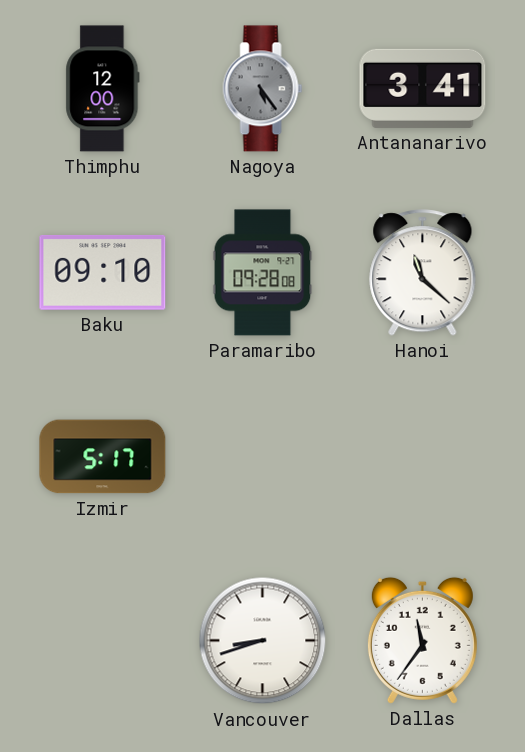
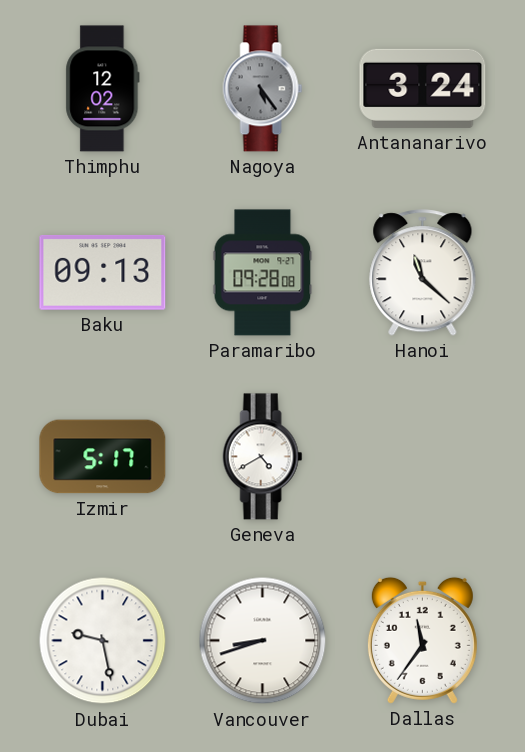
Thimphu: 12:00 -> 12:02
Antananarivo: 3:41 -> 3:24
Baku: 09:10 -> 09:13
Geneva: none -> 4:40
Dubai: none -> 9:28
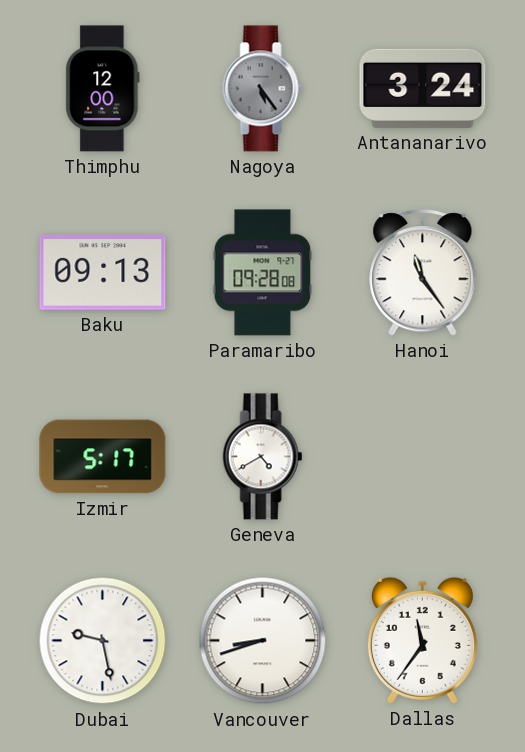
Thimphu: 12:02 -> 12:00
Hanoi: 11:22 -> 11:24
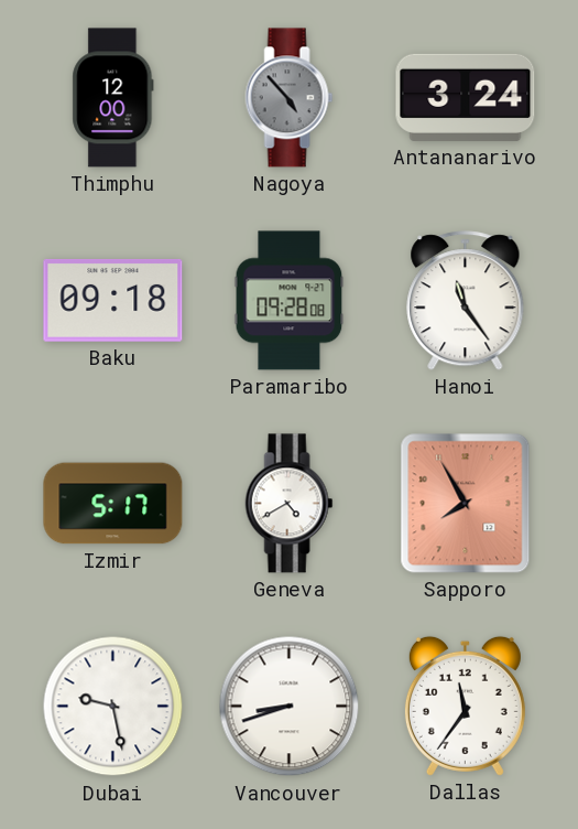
Nagoya: 5:24 -> 4:53
Baku: 09:13 -> 09:18
Sapporo: none -> 7:55
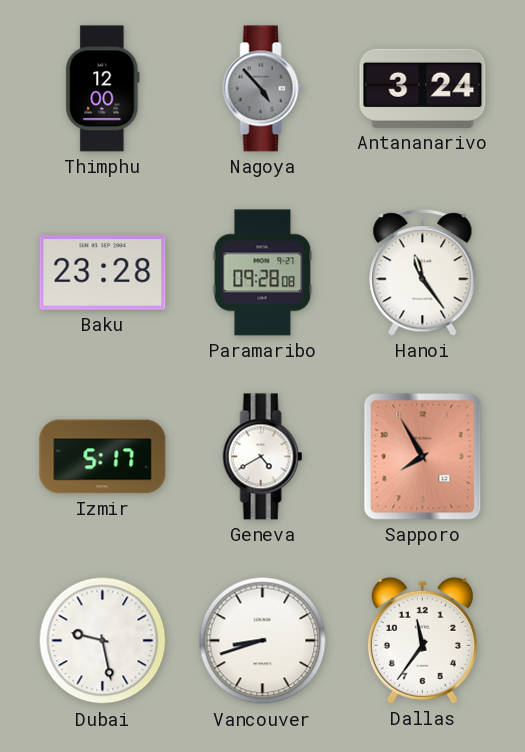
Baku: 09:18 -> 23:28
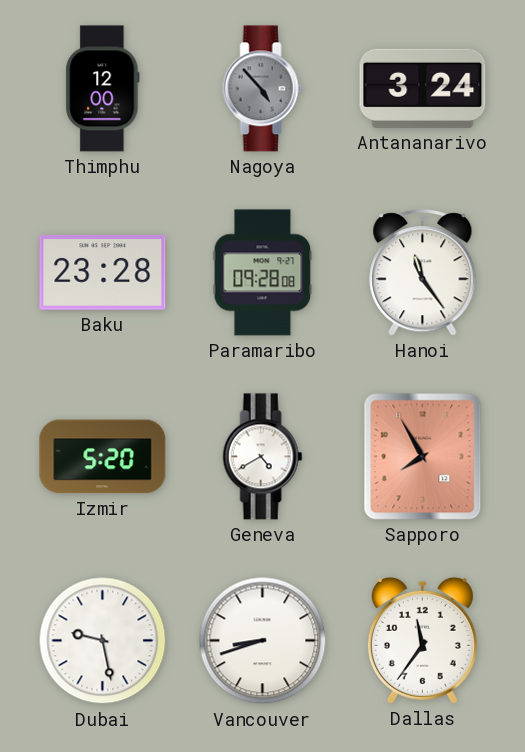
Izmir: 5:17 -> 5:20
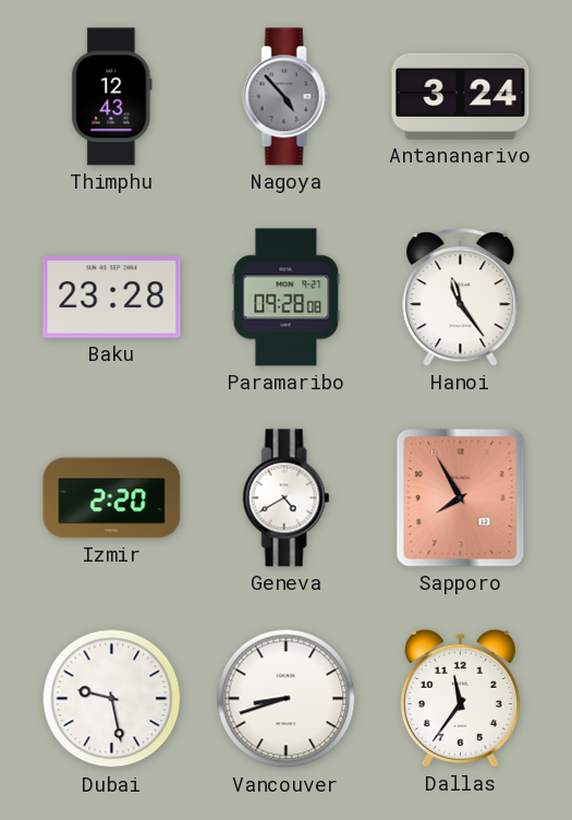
Thimphu: 12:00 -> 12:43
Izmir: 5:20 -> 2:20
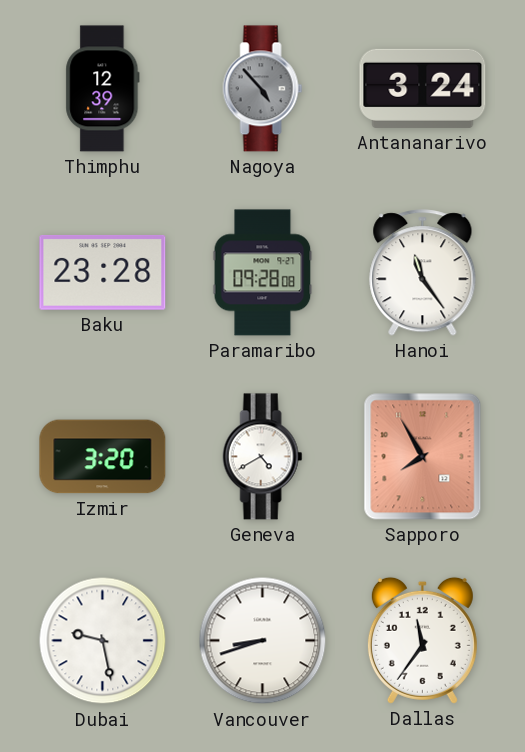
Thimphu: 12:43 -> 12:39
Izmir: 2:20 -> 3:20
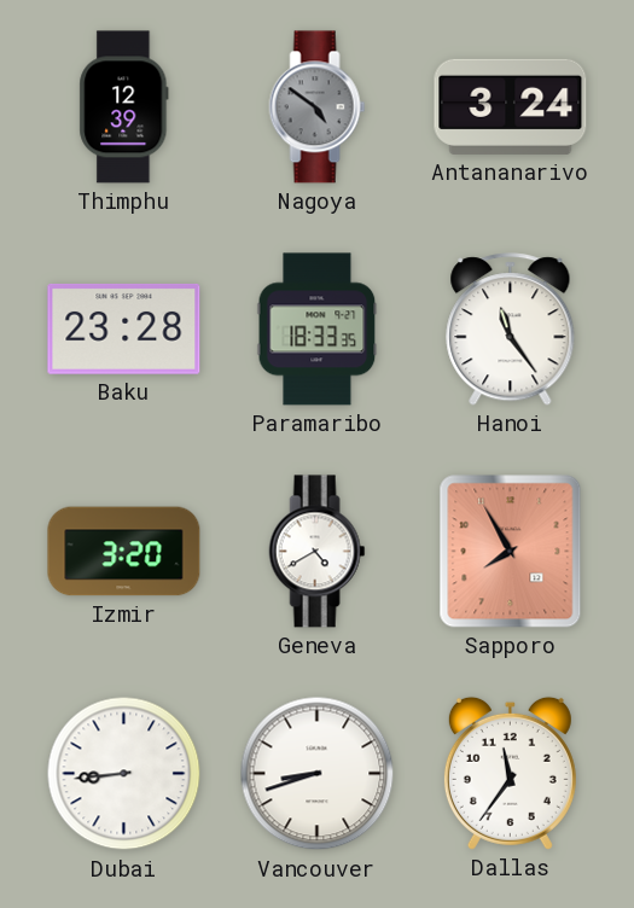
Nagoya: 4:53 -> 4:51
Paramaribo: 09:28 -> 18:33
Dubai: 9:28 -> 8:44
